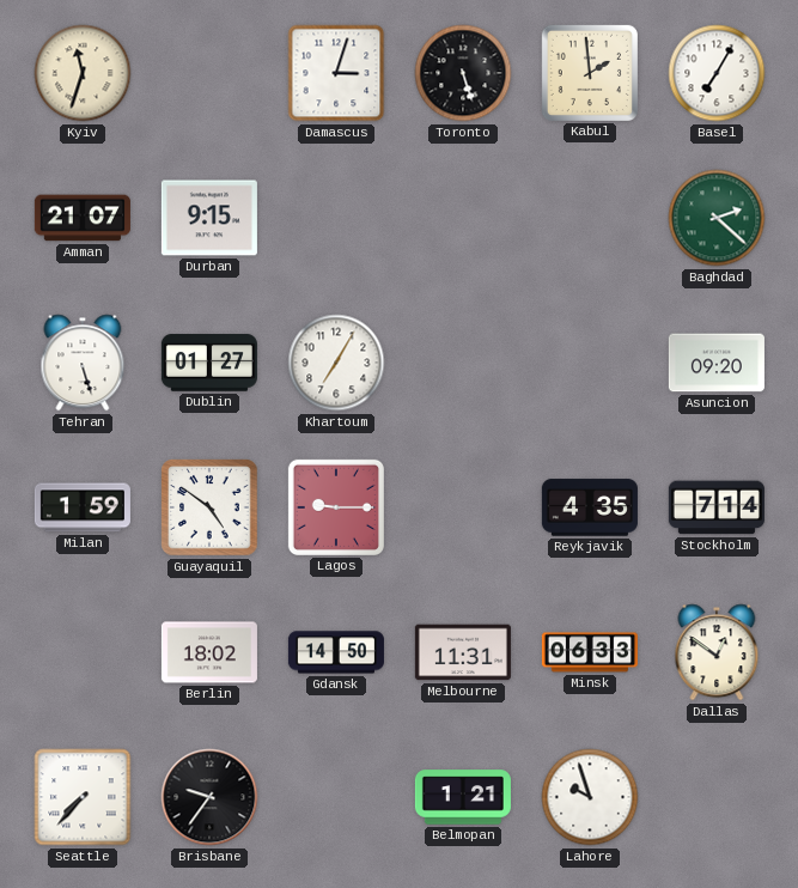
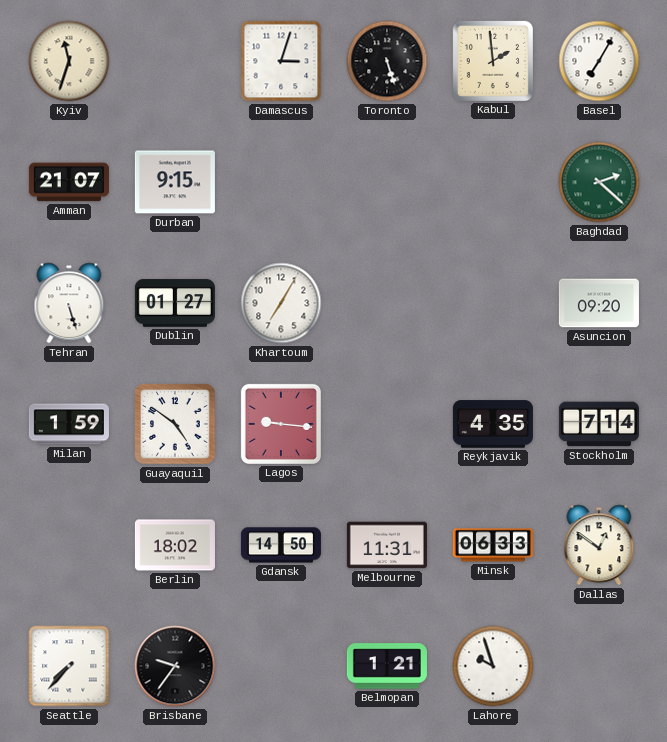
Lagos: 9:15 -> 9:16
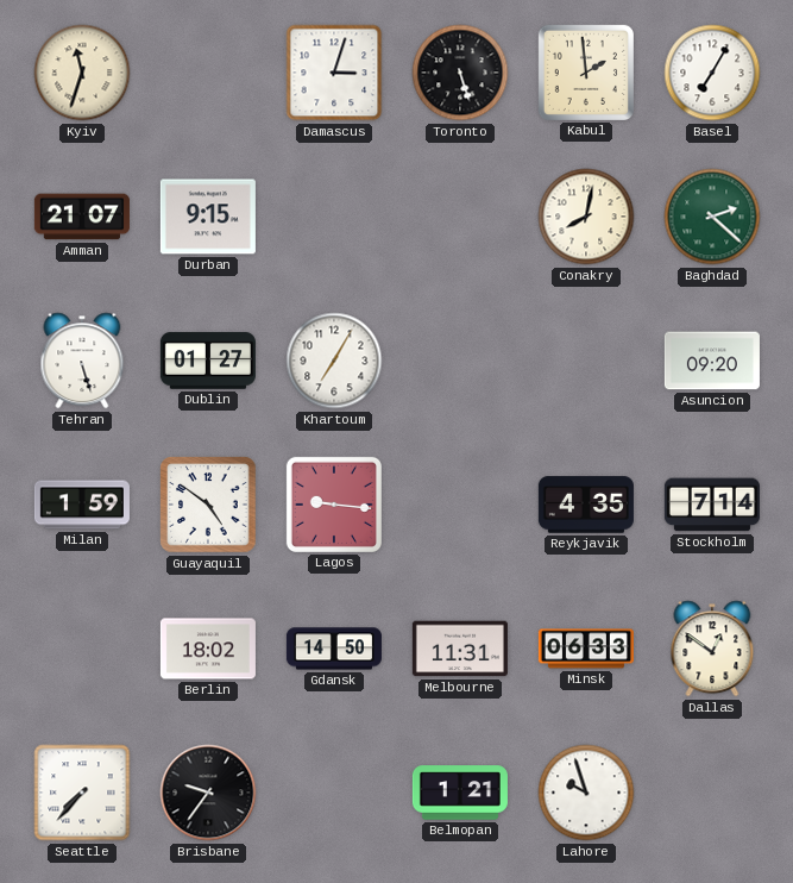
Conakry: none -> 8:02
